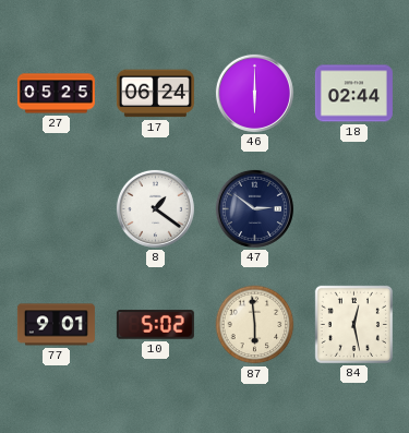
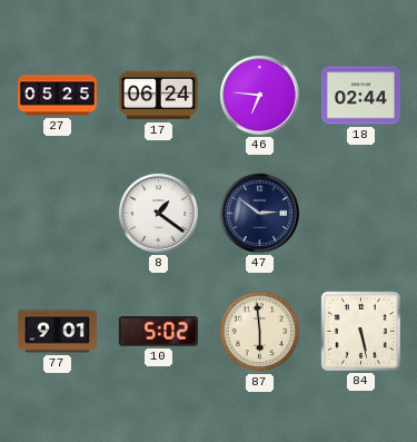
46: 6:00 -> 6:46
84: 12:28 -> 5:28
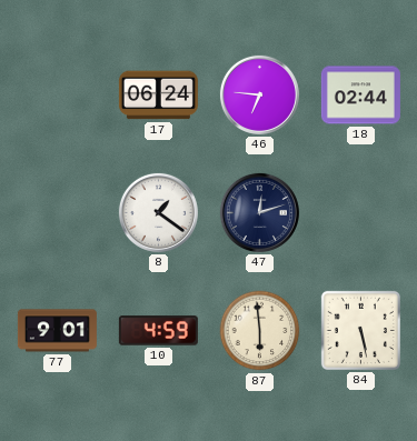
27: 05:25 -> none
47: 2:51 -> 12:12
10: 5:02 -> 4:59
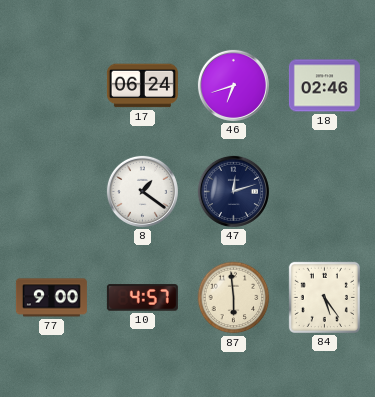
46: 6:46 -> 6:42
18: 02:44 -> 02:46
77: 9:01 -> 9:00
10: 4:59 -> 4:57
84: 5:28 -> 5:24
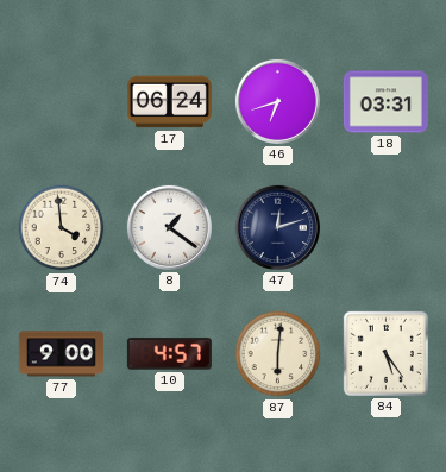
18: 02:46 -> 03:31
74: none -> 3:59
87: 5:59 -> 6:01
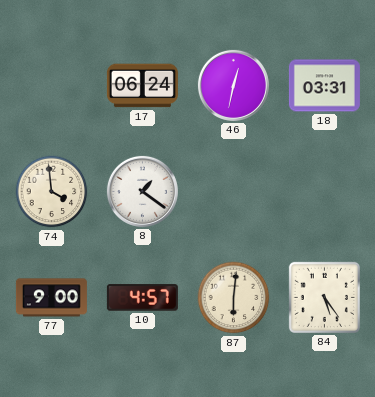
46: 6:42 -> 12:32
47: 12:12 -> none
